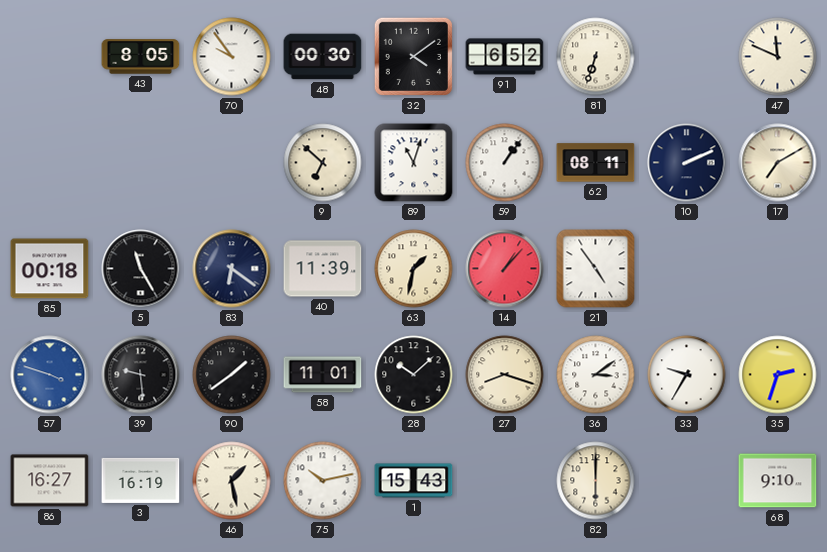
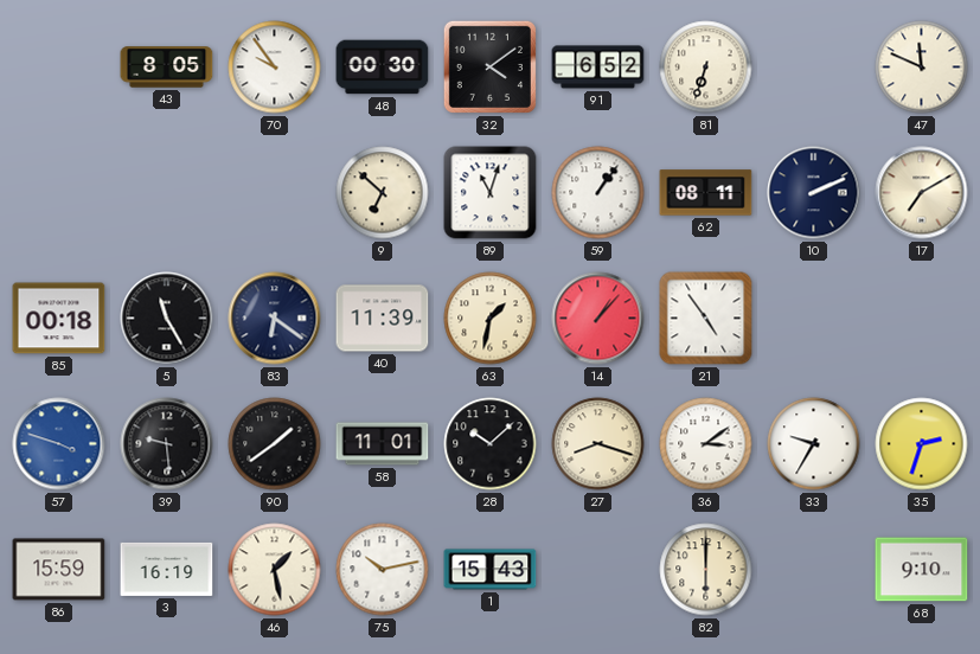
86: 16:27 -> 15:59
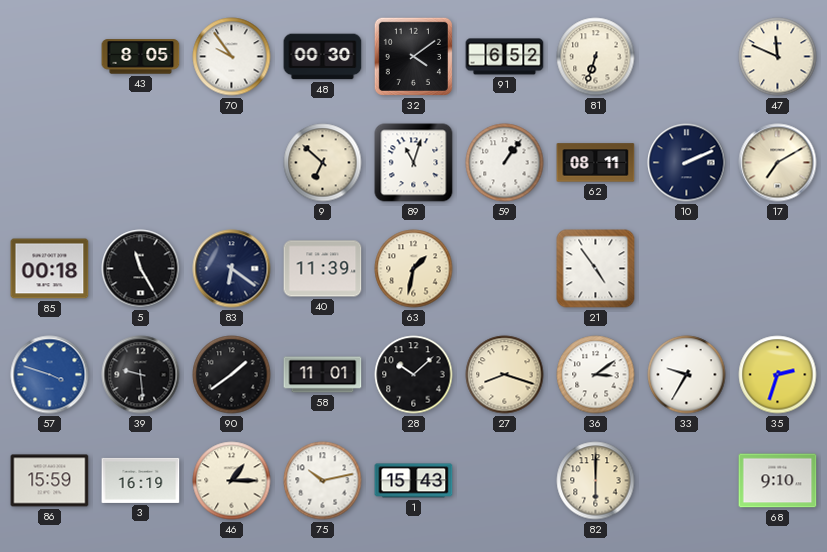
14: 1:07 -> none
46: 1:28 -> 1:15
